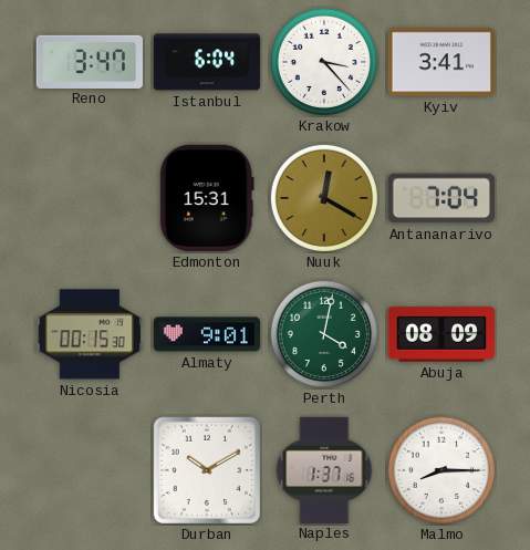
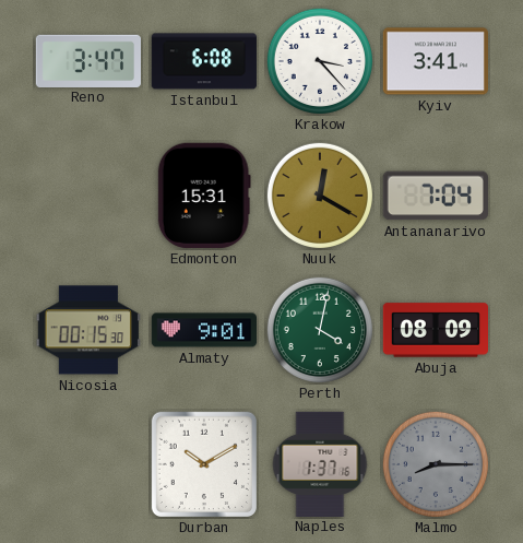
Istanbul: 6:04 -> 6:08
Malmo dial: white -> grey
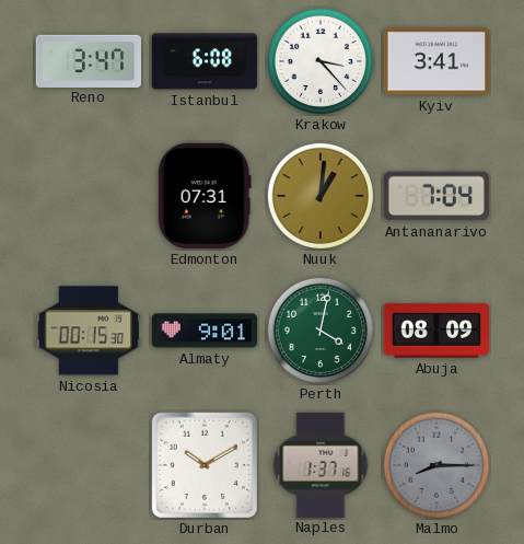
Edmonton: 15:31 -> 07:31
Nuuk: 12:20 -> 1:01
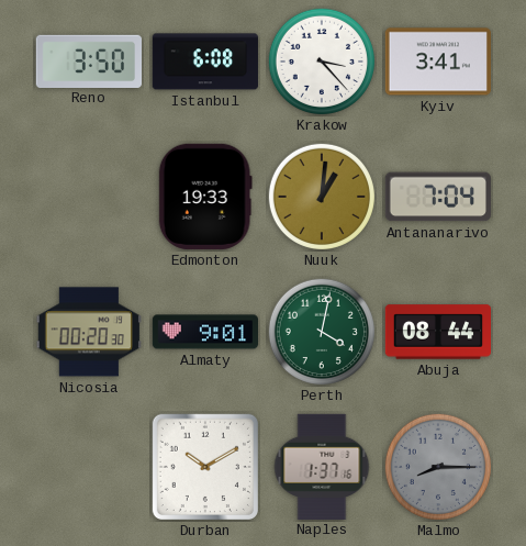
Reno: 3:47 -> 3:50
Edmonton: 07:31 -> 19:33
Nicosia: 00:15 -> 00:20
Abuja: 08:09 -> 08:44
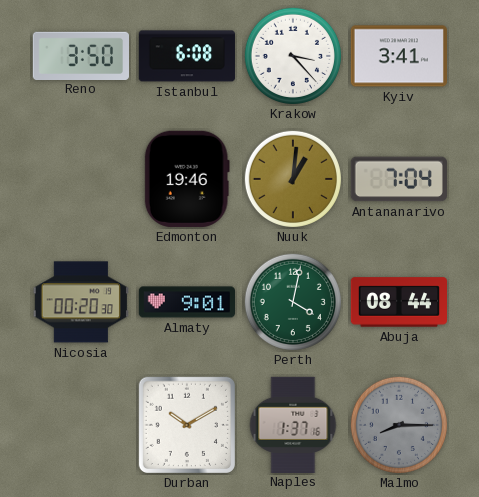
Edmonton: 19:33 -> 19:46
